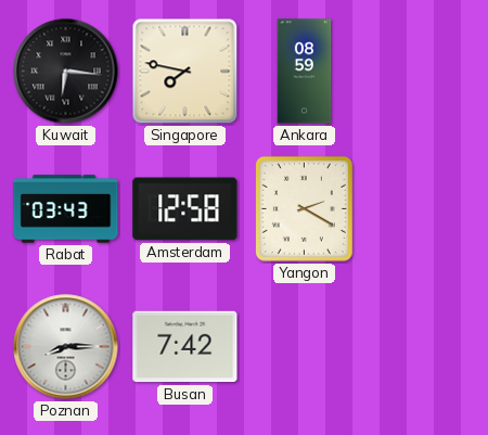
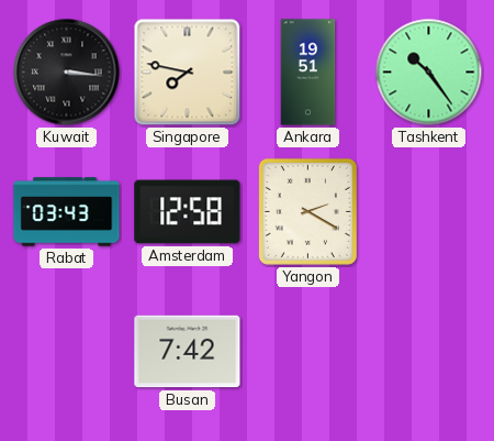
Kuwait: 6:16 -> 3:16
Ankara: 08:59 -> 19:51
Tashkent: none -> 10:24
Poznan: 8:15 -> none
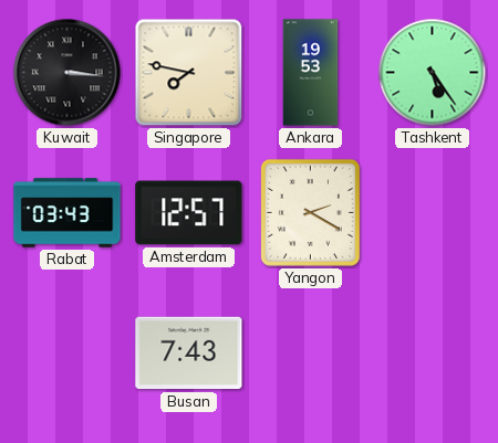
Ankara: 19:51 -> 19:53
Tashkent: 10:24 -> 5:24
Amsterdam: 12:58 -> 12:57
Busan: 7:42 -> 7:43
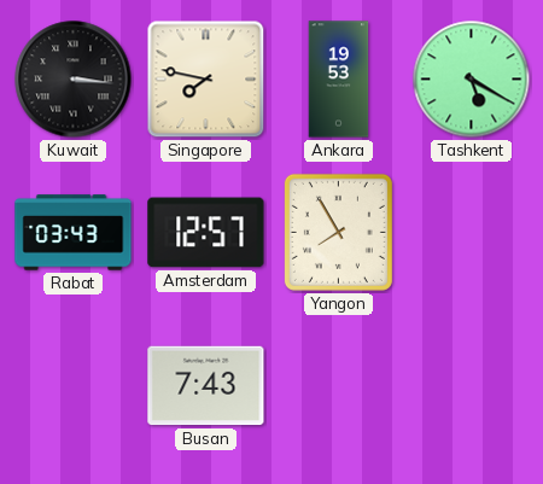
Tashkent: 5:24 -> 5:20
Yangon: 2:20 -> 7:55
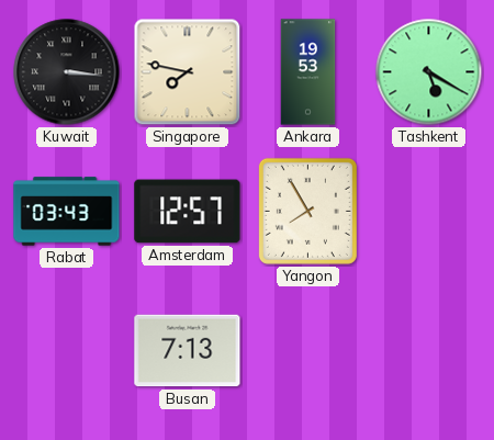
Busan: 7:43 -> 7:13
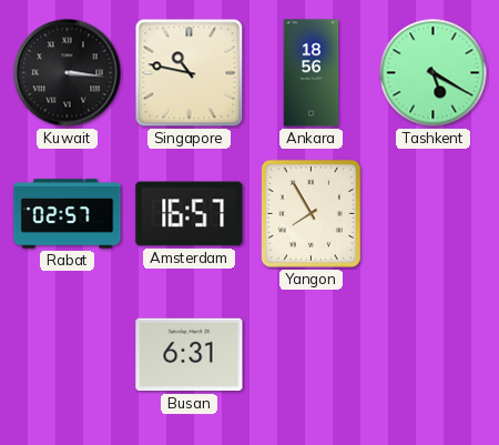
Singapore: 7:47 -> 10:47
Ankara: 19:53 -> 18:56
Rabat: 03:43 -> 02:57
Amsterdam: 12:57 -> 16:57
Busan: 7:13 -> 6:31
